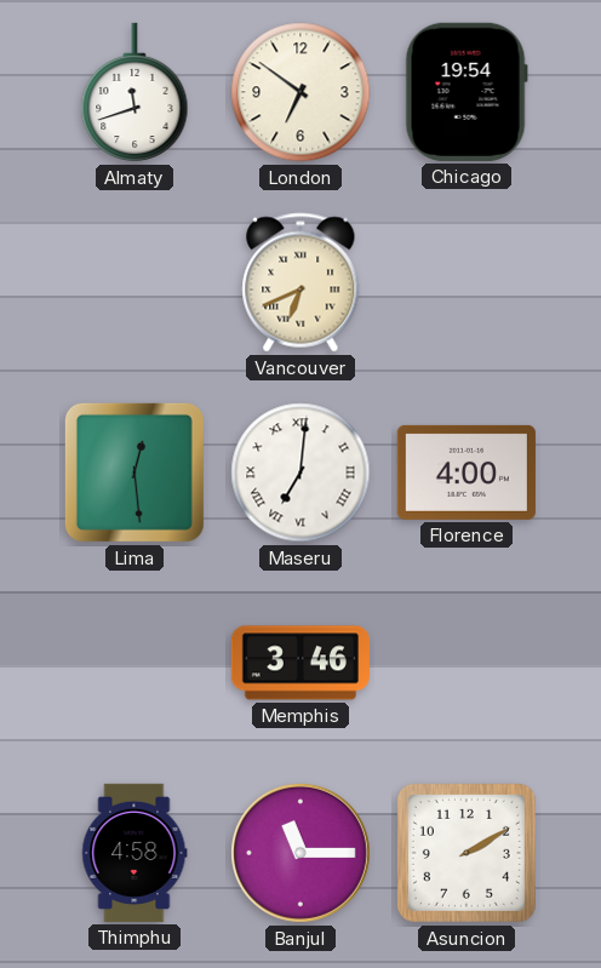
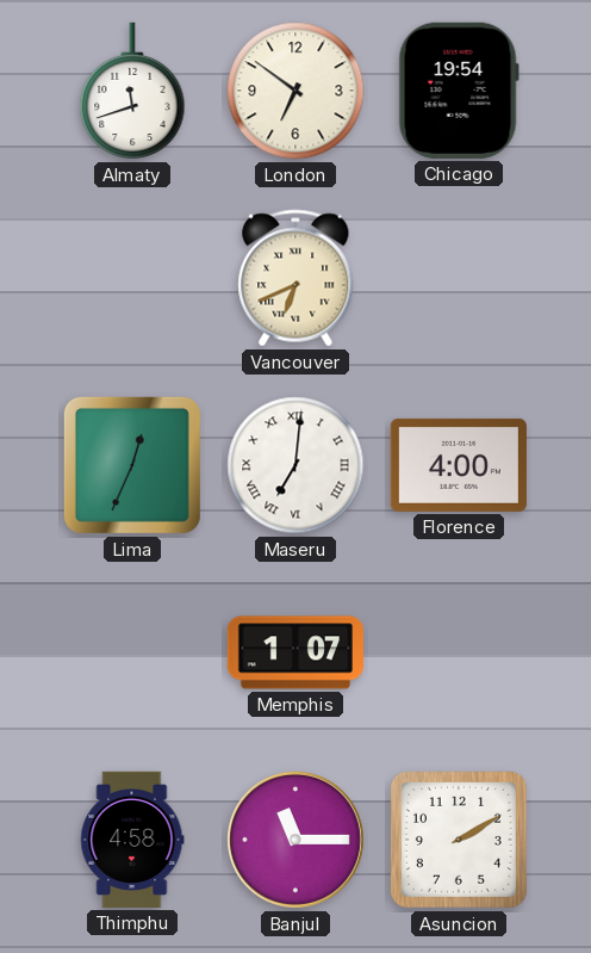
Lima: 12:29 -> 12:34
Memphis: 3:46 -> 1:07
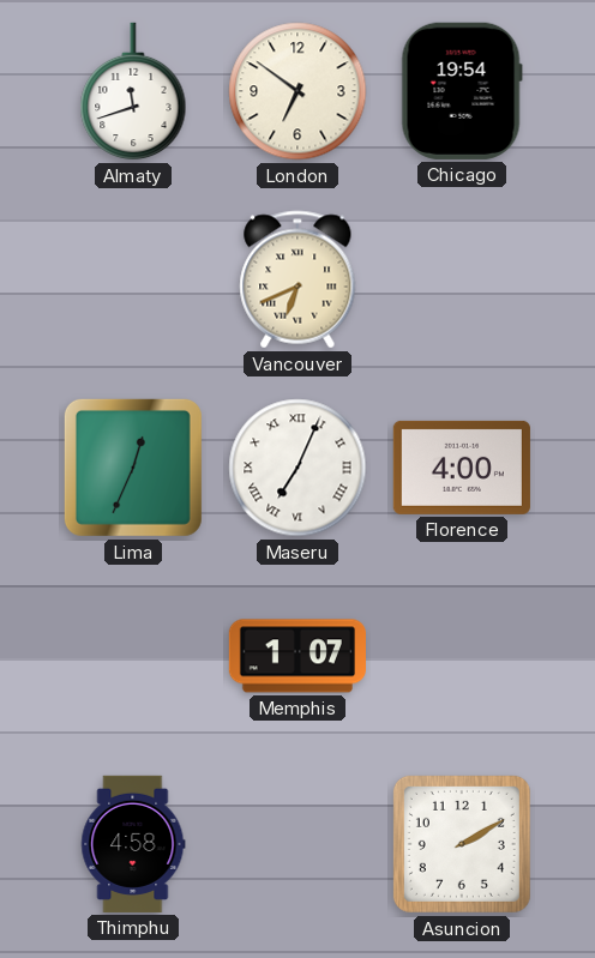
Maseru: 7:01 -> 7:04
Banjul: 11:15 -> none
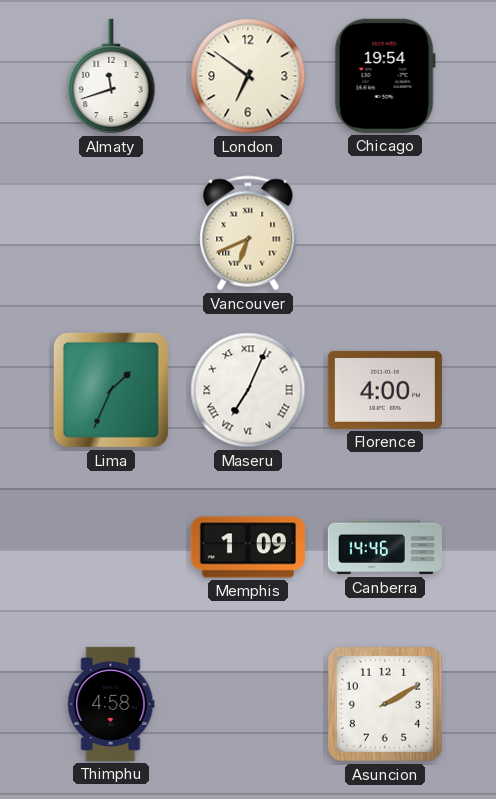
Lima: 12:34 -> 1:34
Memphis: 1:07 -> 1:09
Canberra: none -> 14:46
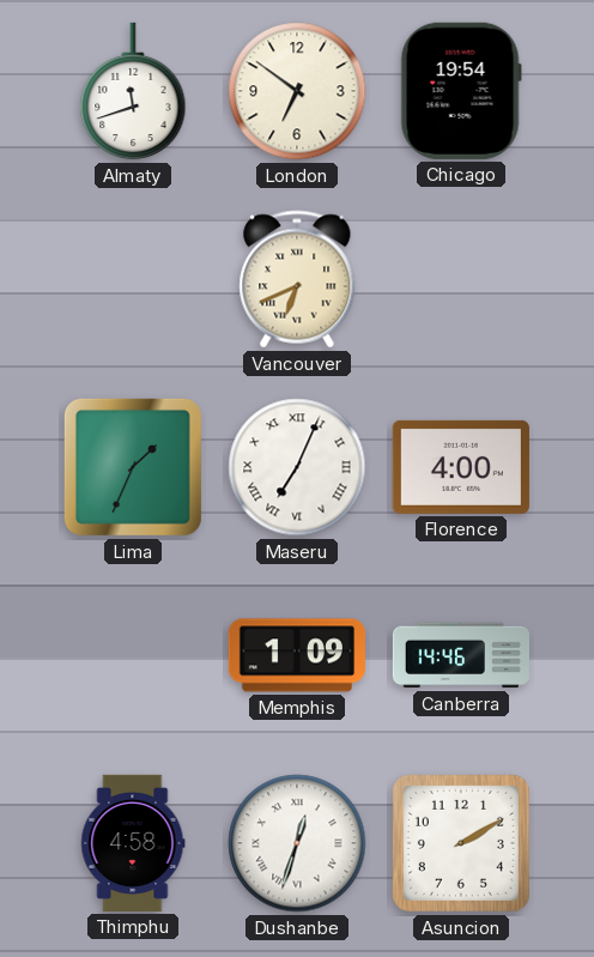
Dushanbe: none -> 12:33
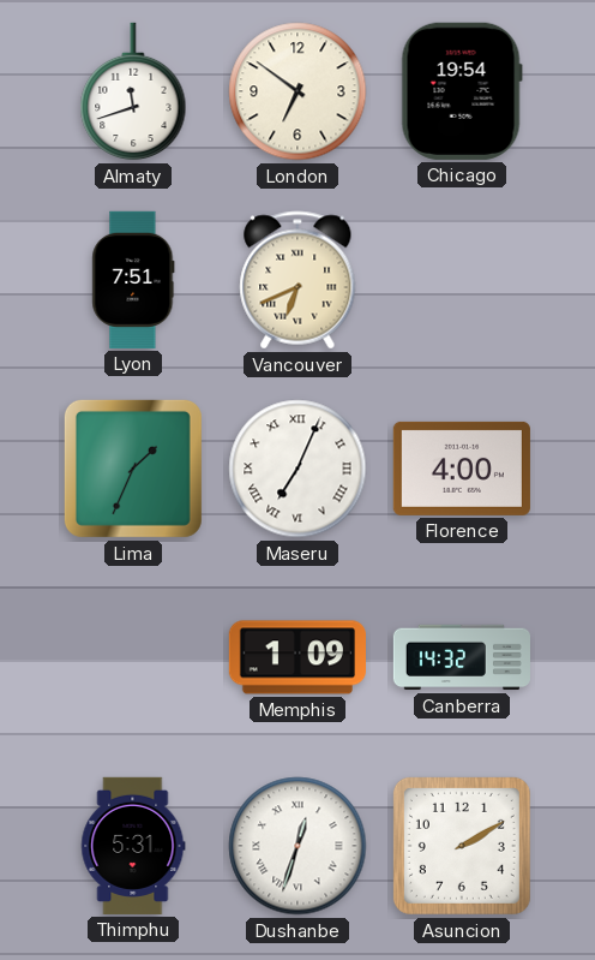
Lyon: none -> 7:51
Canberra: 14:46 -> 14:32
Thimphu: 4:58 -> 5:31
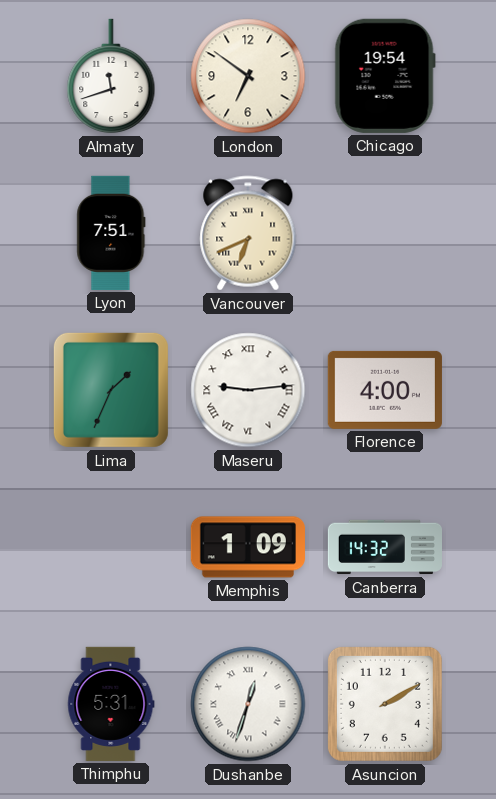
Maseru: 7:04 -> 9:14
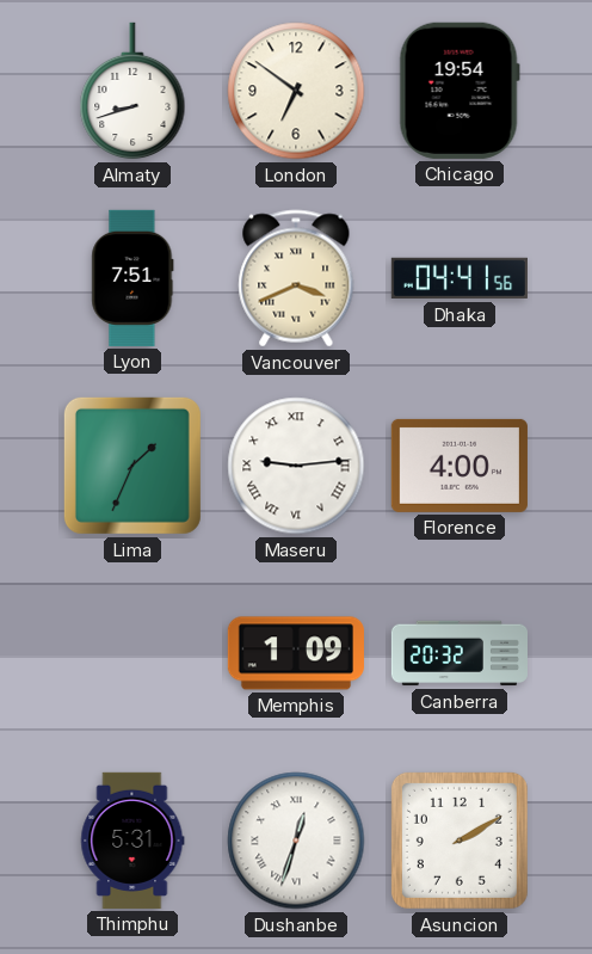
Almaty: 11:42 -> 8:42
Vancouver: 6:41 -> 3:41
Dhaka: none -> 04:41
Canberra: 14:32 -> 20:32
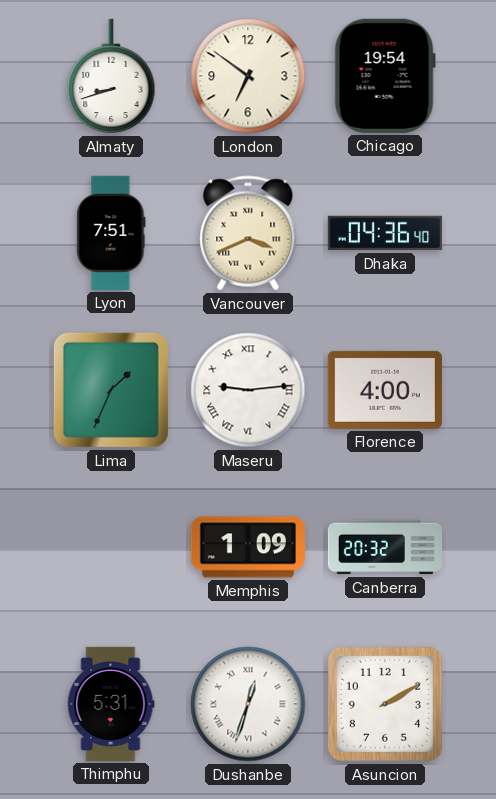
Dhaka: 04:41 -> 04:36
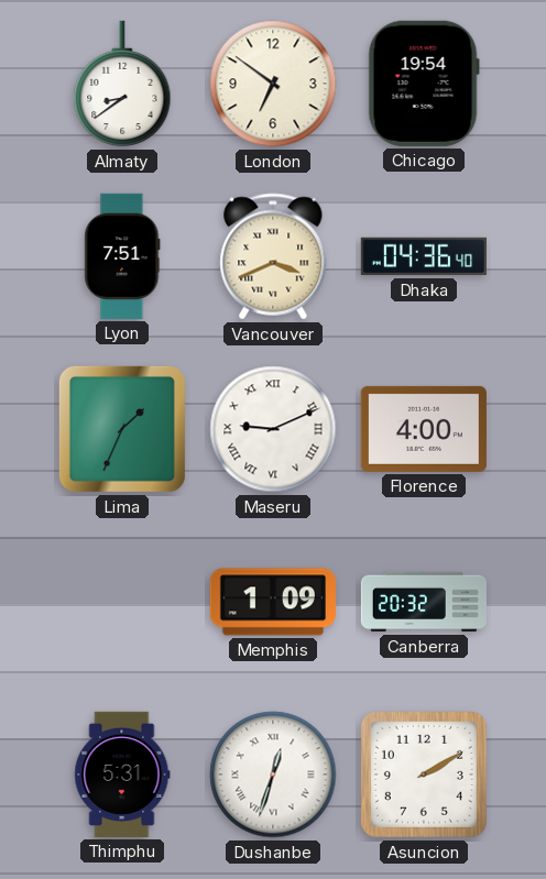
Almaty: 8:42 -> 8:39
Maseru: 9:14 -> 9:11
